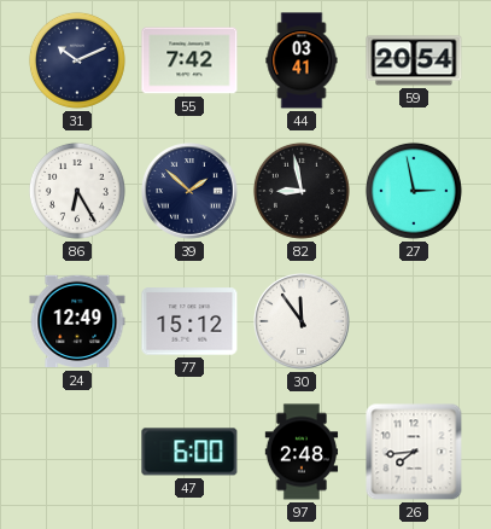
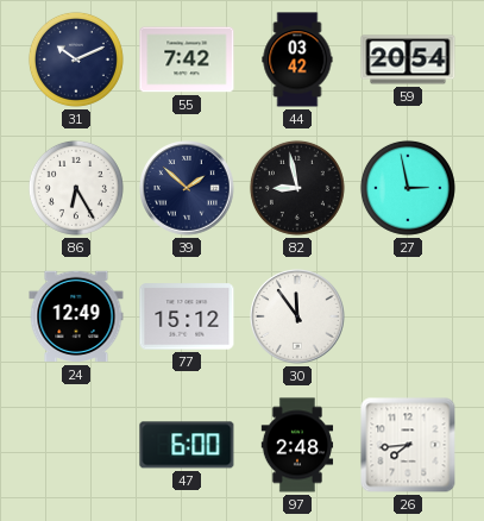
44: 03:41 -> 03:42
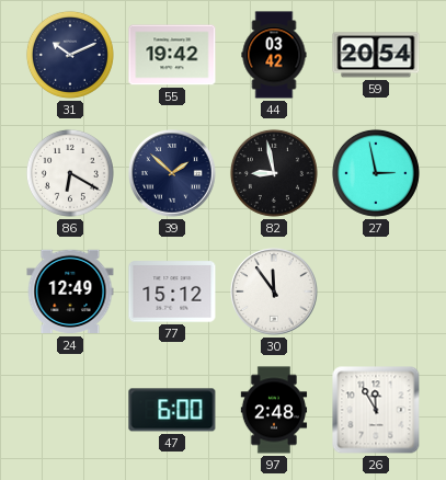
55: 7:42 -> 19:42
86: 6:25 -> 6:20
26: 7:44 -> 11:55
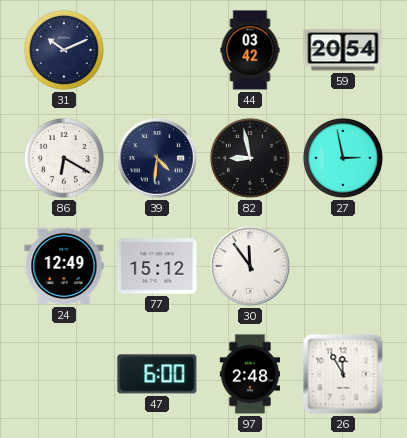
55: 19:42 -> none
39: 1:52 -> 4:31
